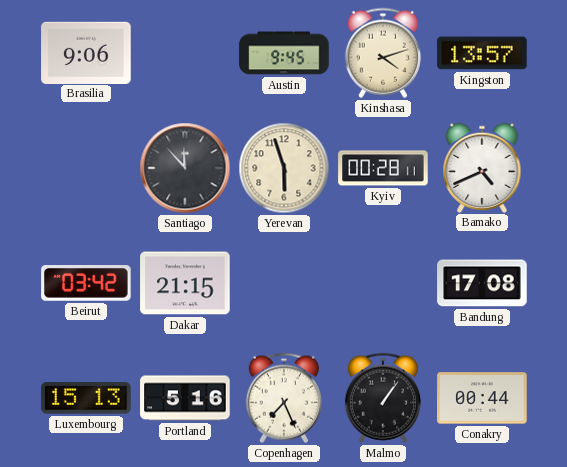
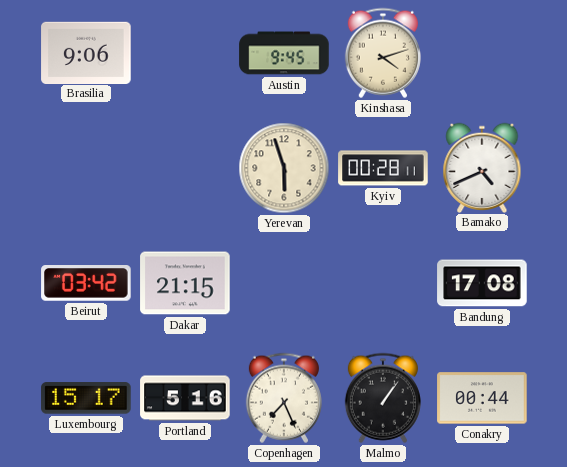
Kingston: 13:57 -> none
Santiago: 11:53 -> none
Luxembourg: 15:13 -> 15:17
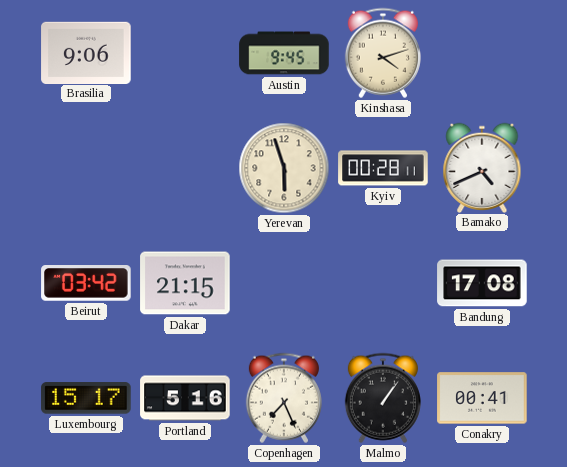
Conakry: 00:44 -> 00:41
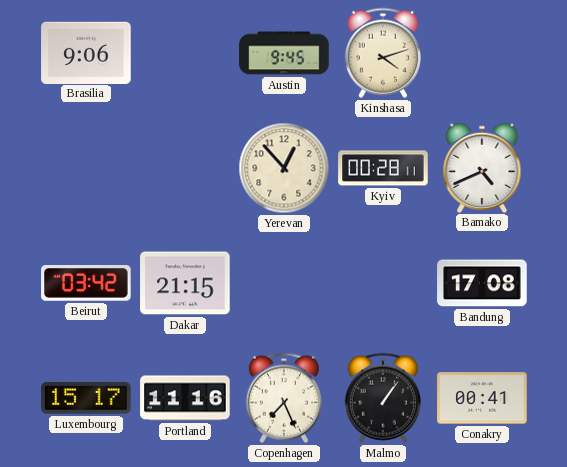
Yerevan: 5:57 -> 12:53
Portland: 5:16 -> 11:16
